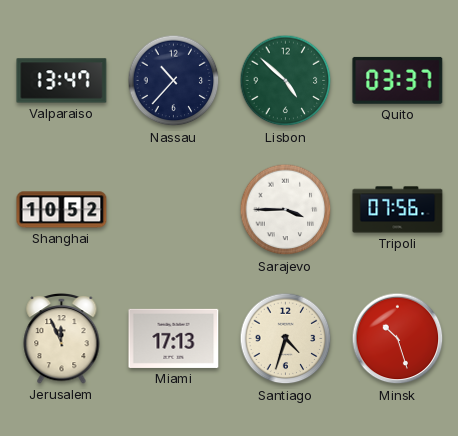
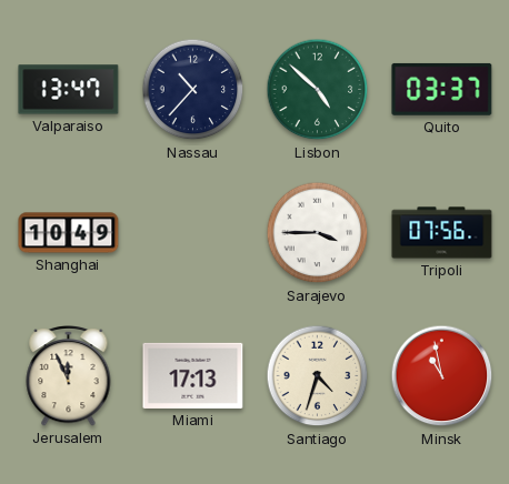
Shanghai: 10:52 -> 10:49
Minsk: 10:27 -> 10:58
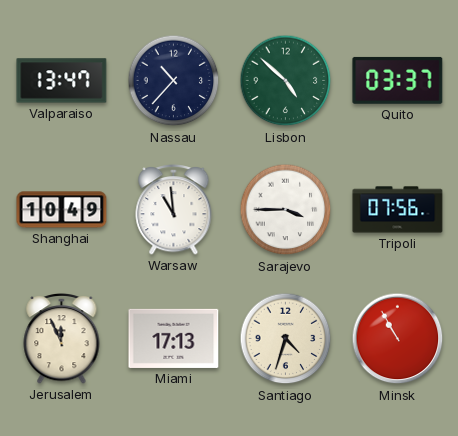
Warsaw: none -> 10:59
Minsk: 10:58 -> 10:55
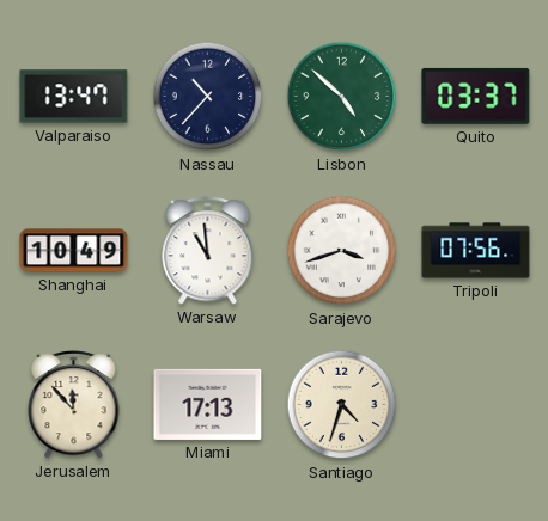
Sarajevo: 3:45 -> 3:42
Jerusalem: 11:56 -> 11:53
Minsk: 10:55 -> none
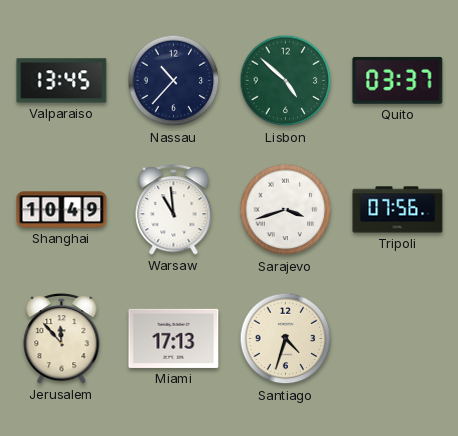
Valparaiso: 13:47 -> 13:45
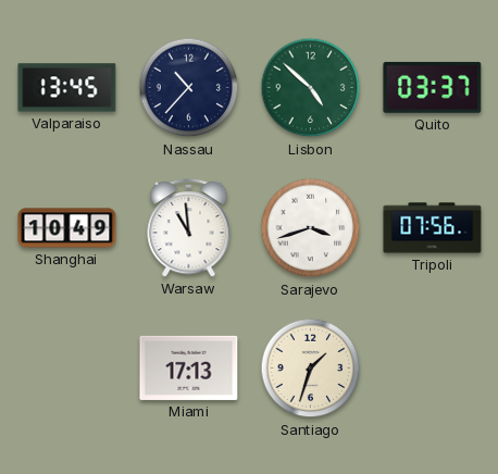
Jerusalem: 11:53 -> none
Santiago: 4:33 -> 1:33
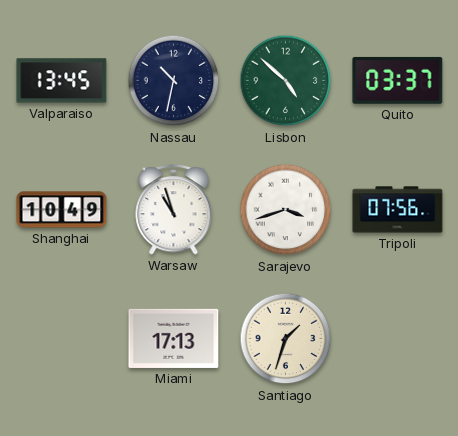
Nassau: 10:37 -> 10:32
Warsaw: 10:59 -> 10:57
